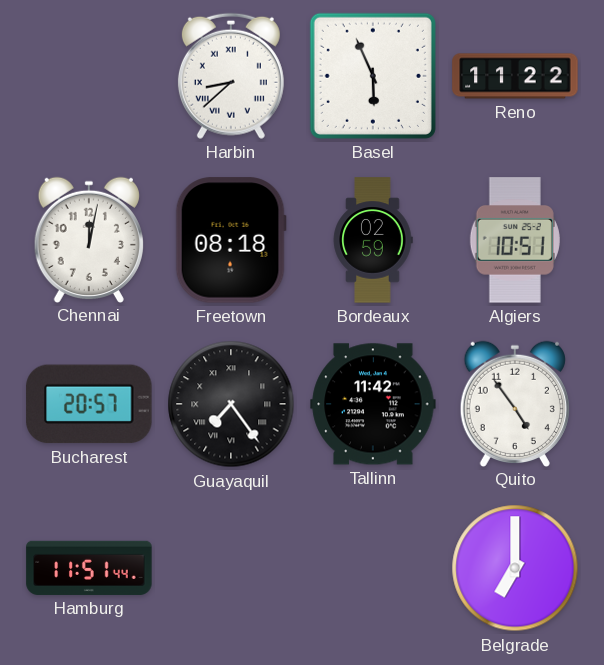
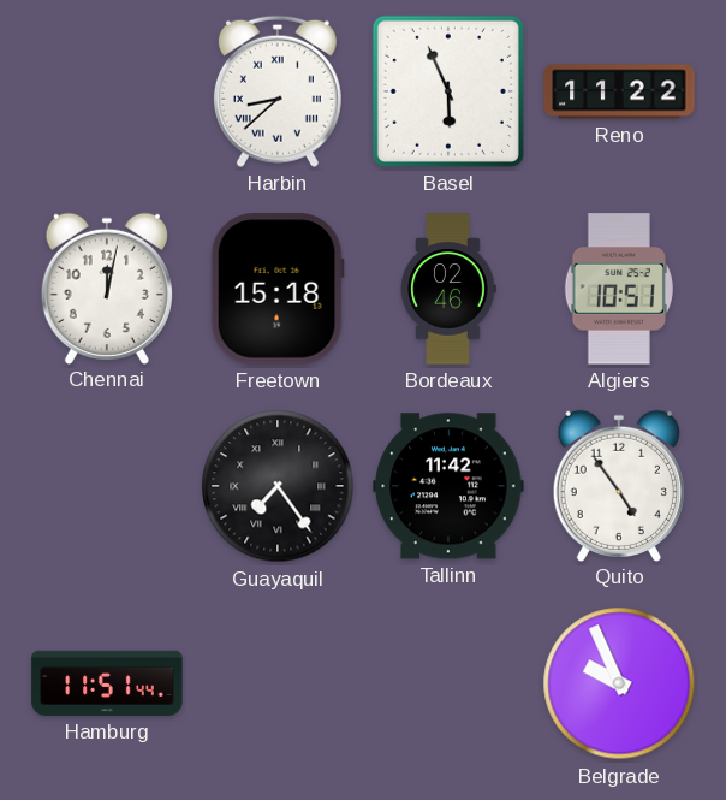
Freetown: 08:18 -> 15:18
Bordeaux: 02:59 -> 02:46
Bucharest: 20:57 -> none
Belgrade: 7:00 -> 9:56
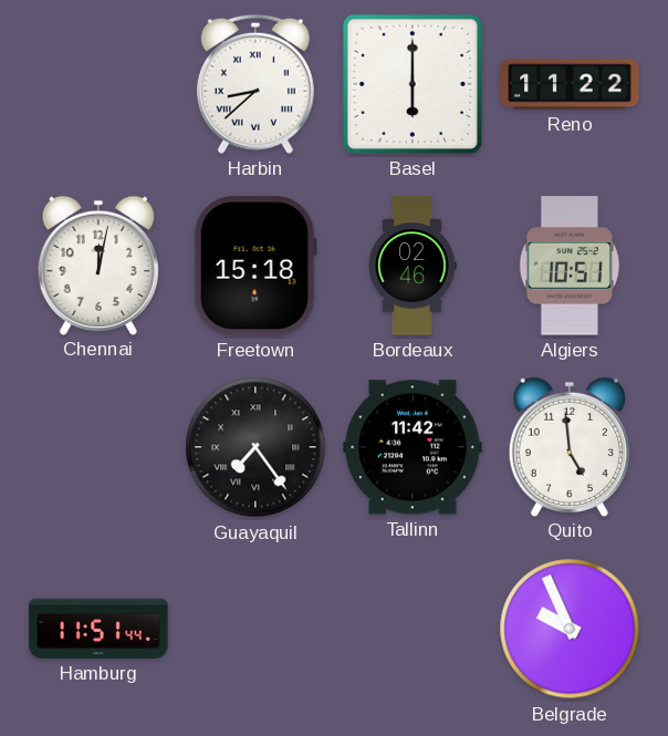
Basel: 5:56 -> 6:00
Quito: 4:54 -> 4:59
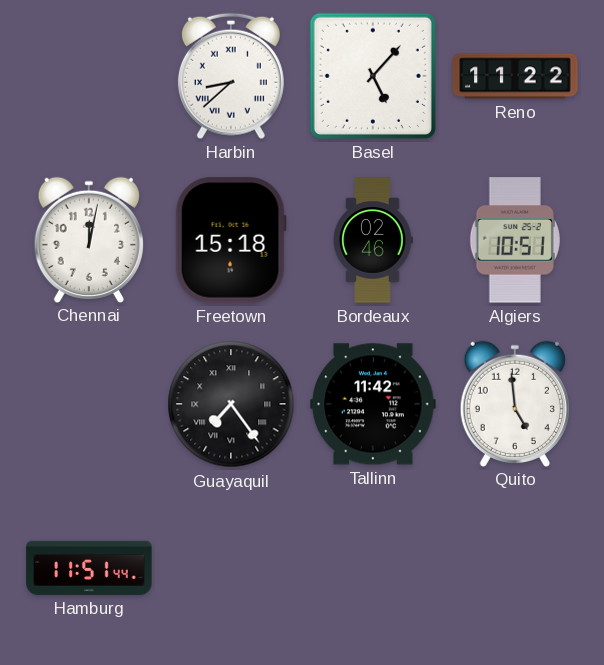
Basel: 6:00 -> 5:07
Belgrade: 9:56 -> none
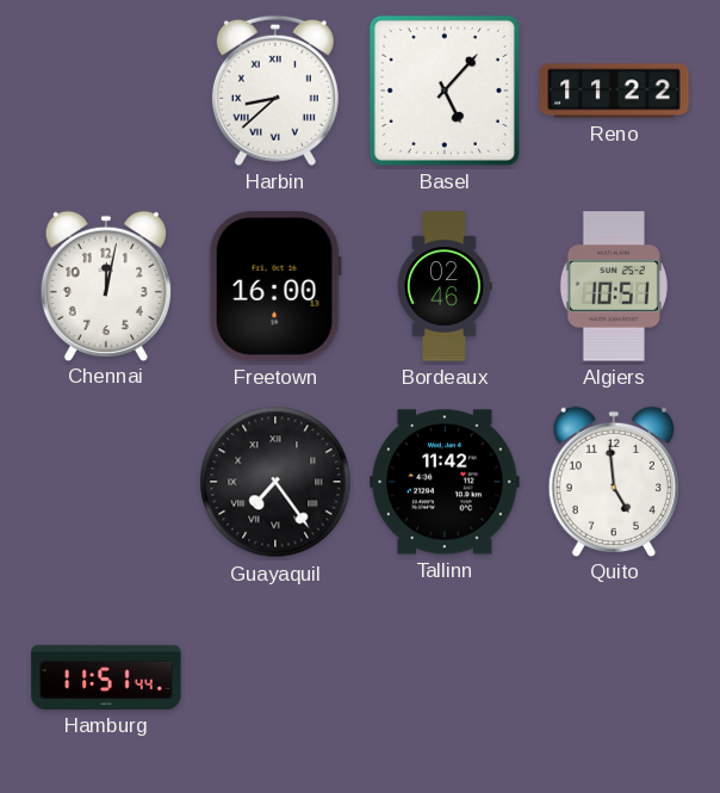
Freetown: 15:18 -> 16:00
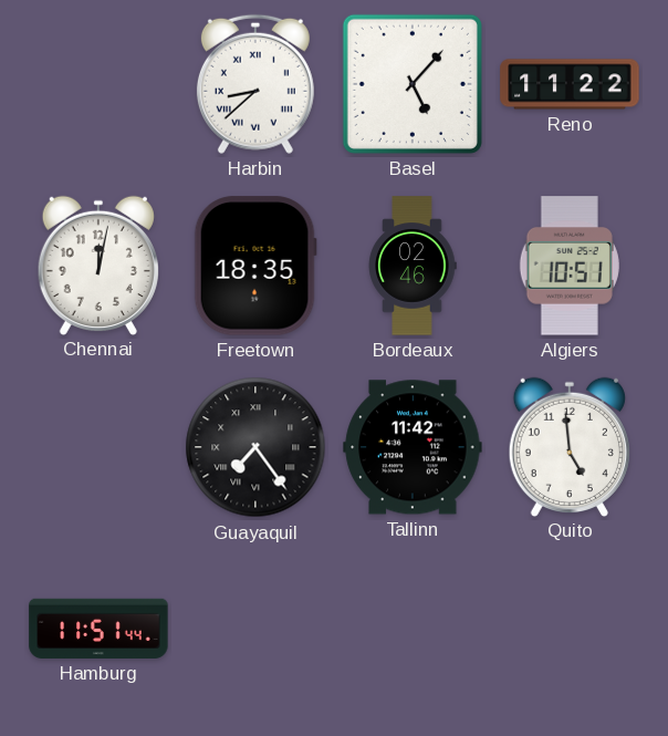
Freetown: 16:00 -> 18:35
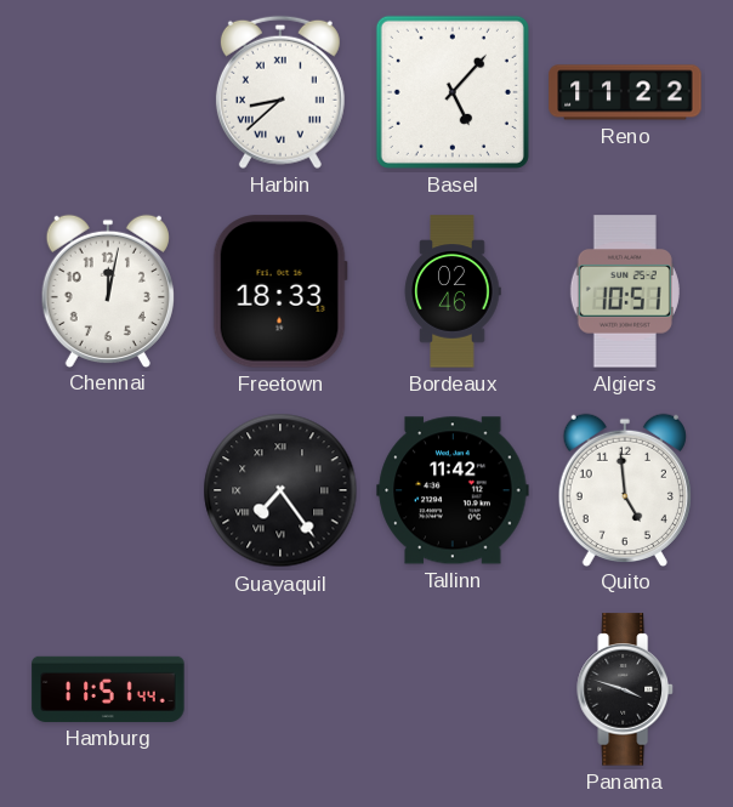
Freetown: 18:35 -> 18:33
Panama: none -> 3:48
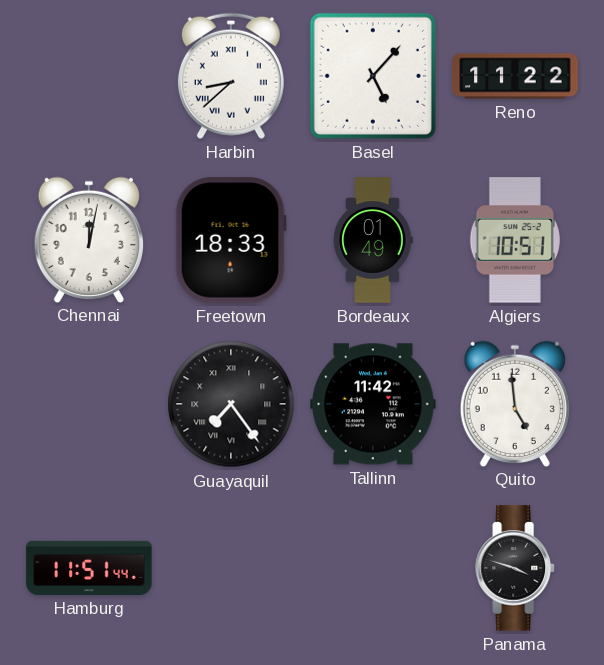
Bordeaux: 02:46 -> 01:49
